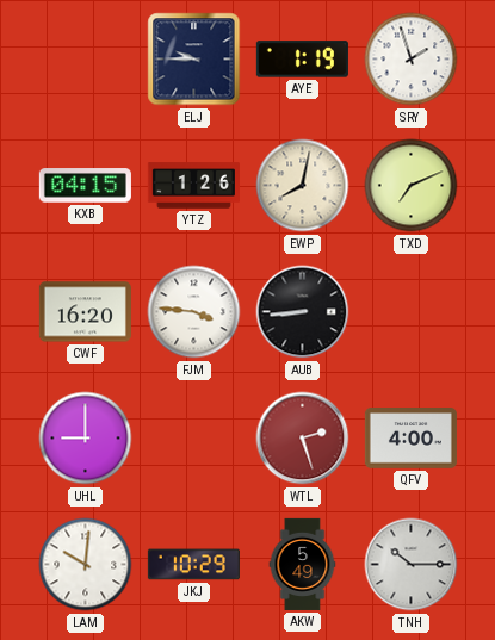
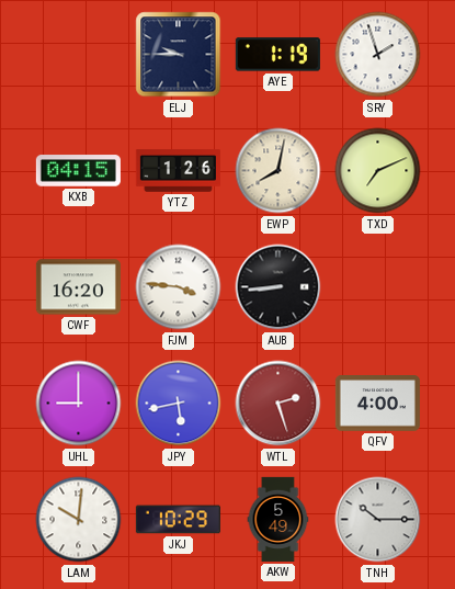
JPY: none -> 5:43
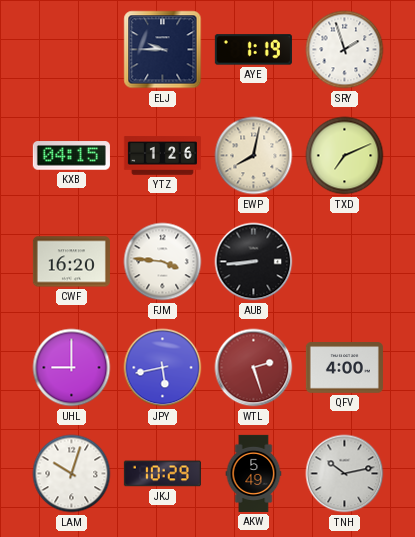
LAM: 10:01 -> 10:03
TNH: 10:15 -> 10:13
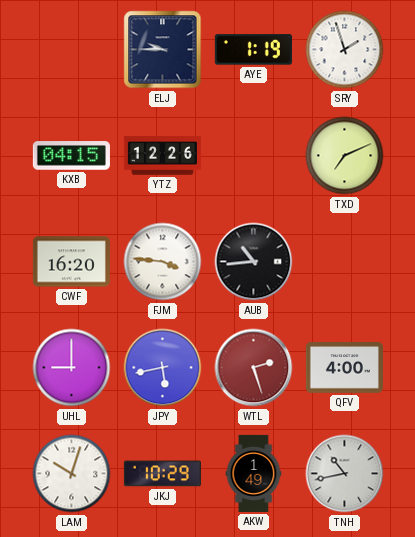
YTZ: 1:26 -> 12:26
EWP: 8:02 -> none
AUB: 8:44 -> 10:44
AKW: 5:49 -> 1:49
TNH: 10:13 -> 10:43
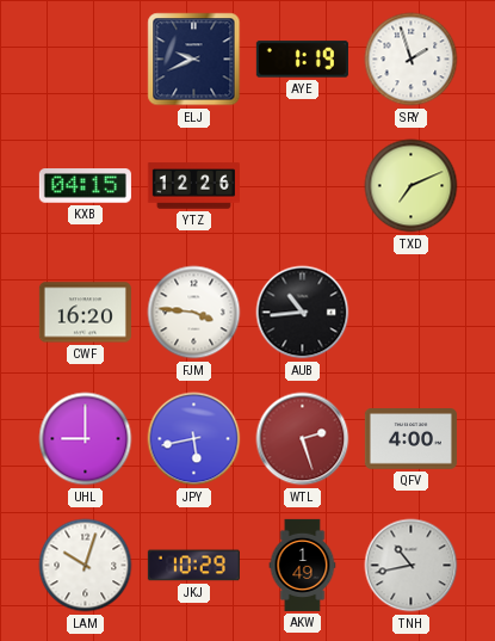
ELJ: 9:45 -> 9:41
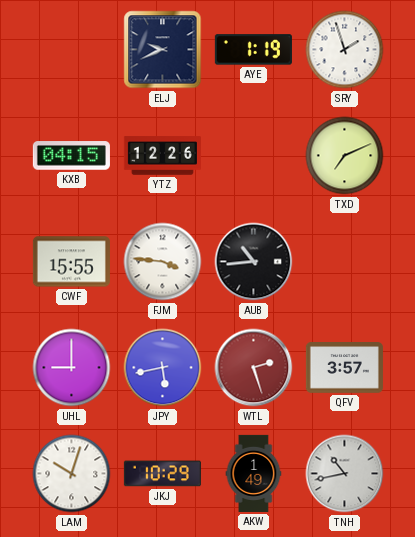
CWF: 16:20 -> 15:55
QFV: 4:00 -> 3:57
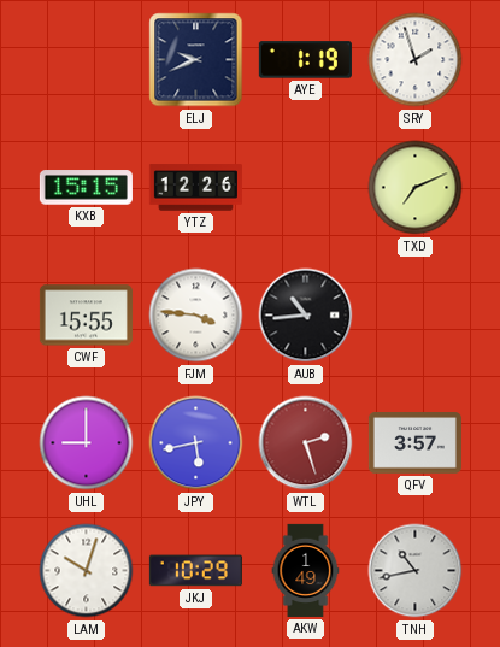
KXB: 04:15 -> 15:15
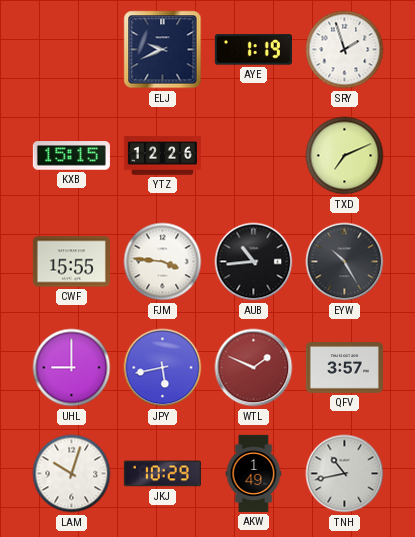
EYW: none -> 10:25
WTL: 2:27 -> 1:49
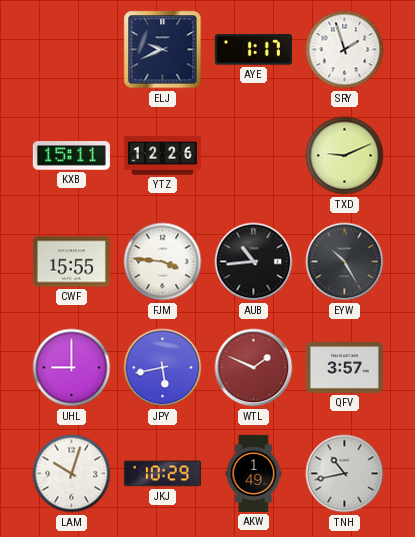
AYE: 1:19 -> 1:17
KXB: 15:15 -> 15:11
TXD: 7:11 -> 9:11
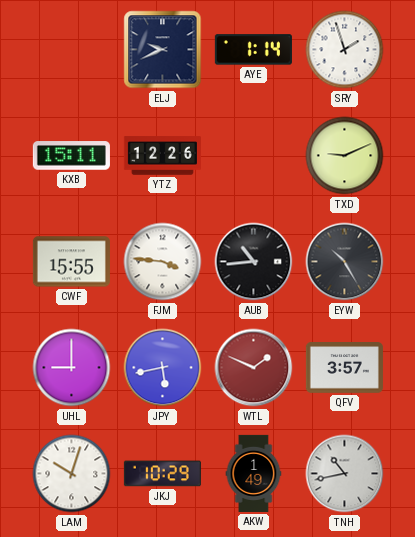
AYE: 1:17 -> 1:14
